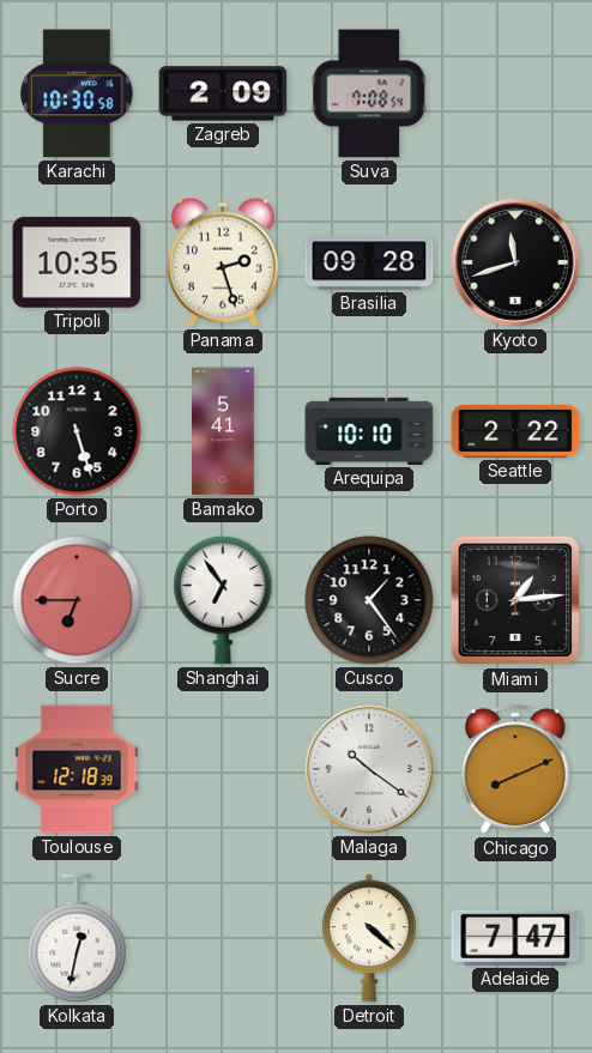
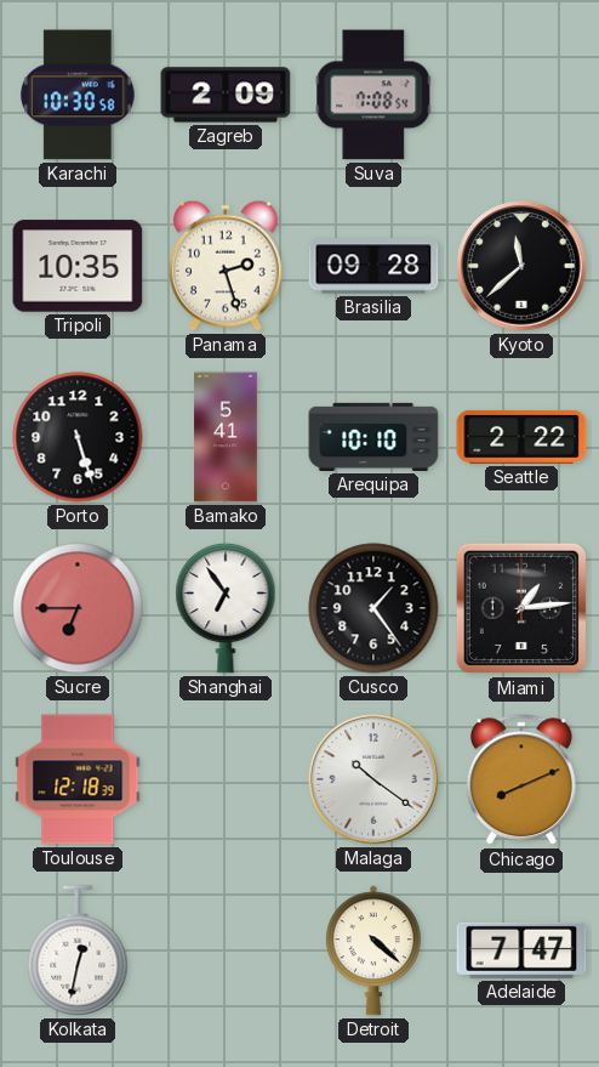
Kyoto: 11:42 -> 11:38
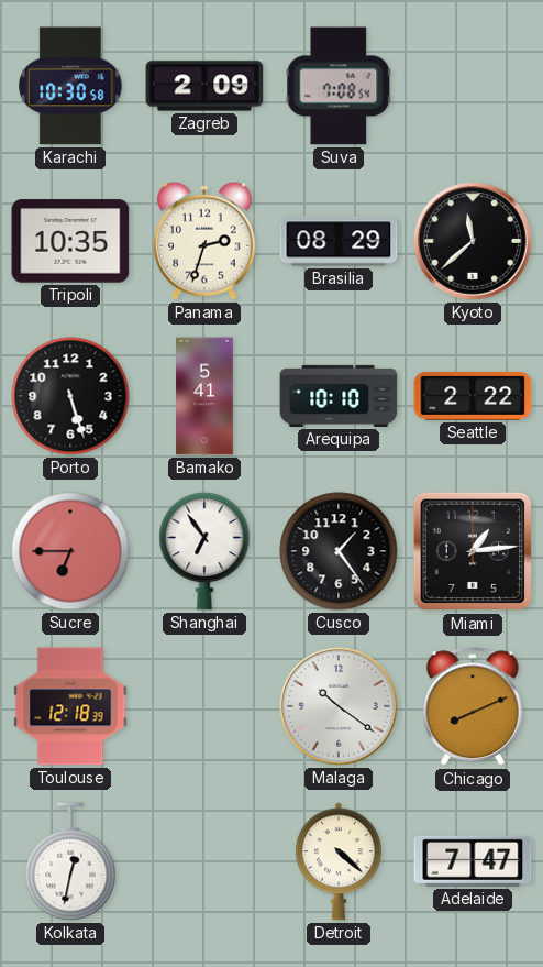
Panama: 2:27 -> 2:33
Brasilia: 09:28 -> 08:29
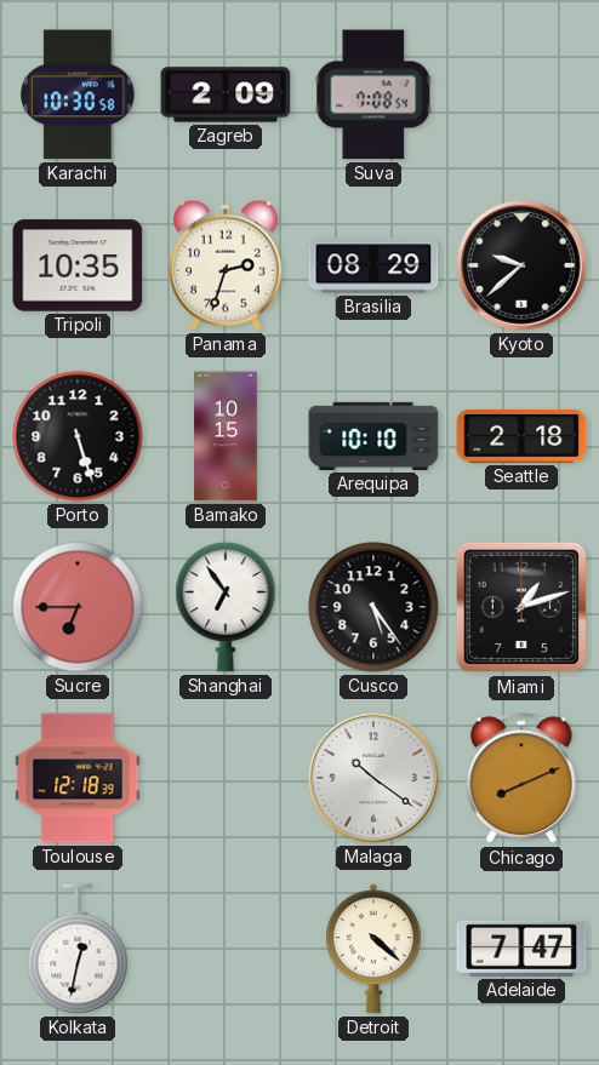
Kyoto: 11:38 -> 9:38
Bamako: 5:41 -> 10:15
Seattle: 2:22 -> 2:18
Cusco: 1:24 -> 5:24
Miami: 1:14 -> 1:12
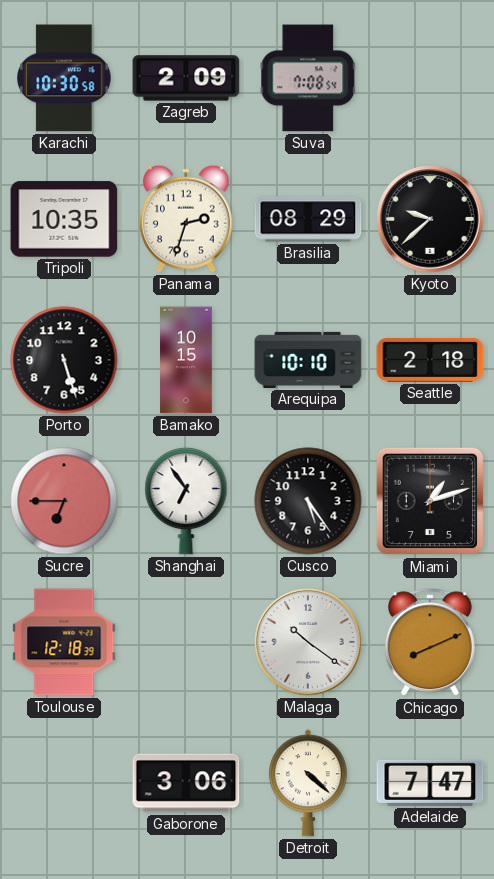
Kolkata: 12:32 -> none
Gaborone: none -> 3:06
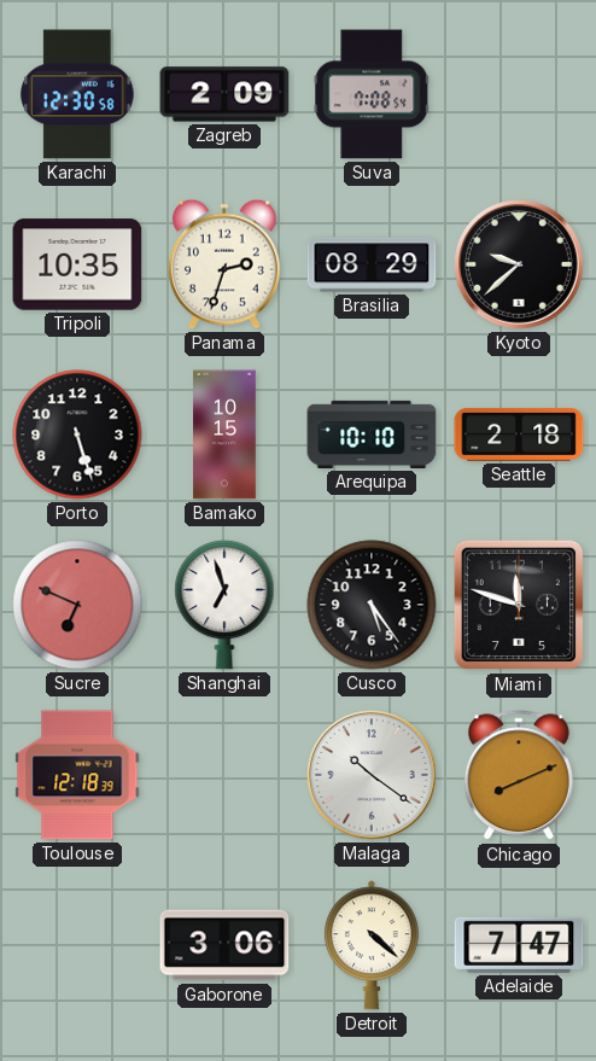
Karachi: 10:30 -> 12:30
Sucre: 6:45 -> 6:49
Shanghai: 6:54 -> 6:57
Miami: 1:12 -> 11:48
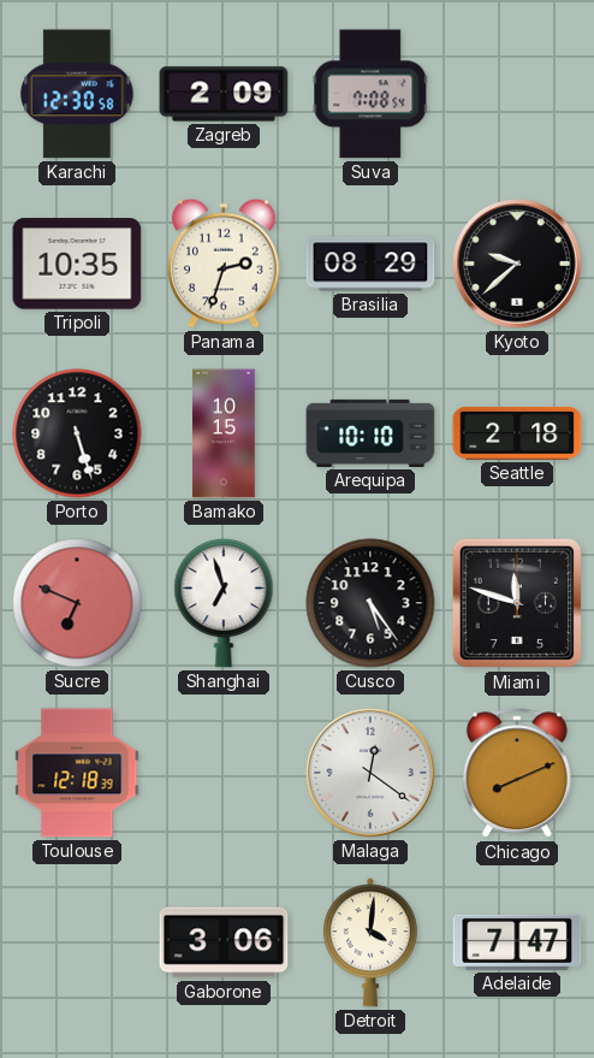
Malaga: 10:21 -> 12:21
Detroit: 4:22 -> 4:01
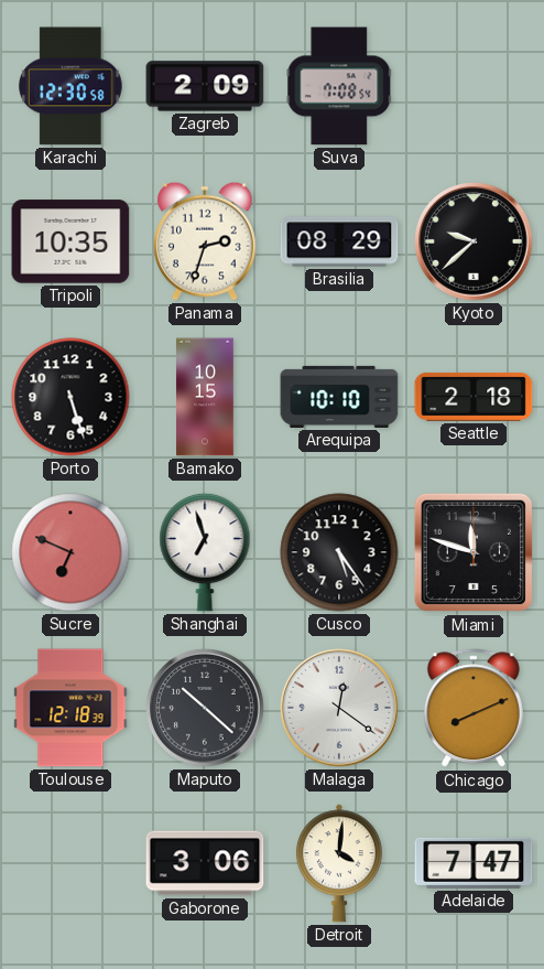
Maputo: none -> 10:22
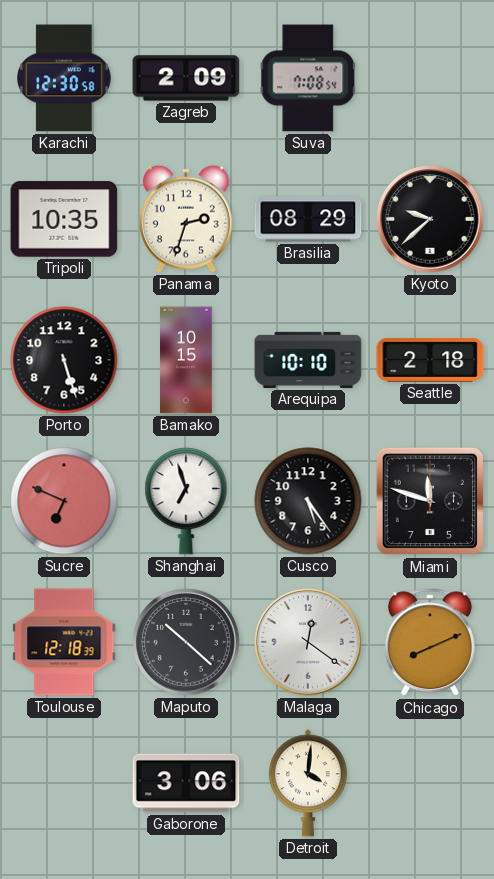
Adelaide: 7:47 -> none
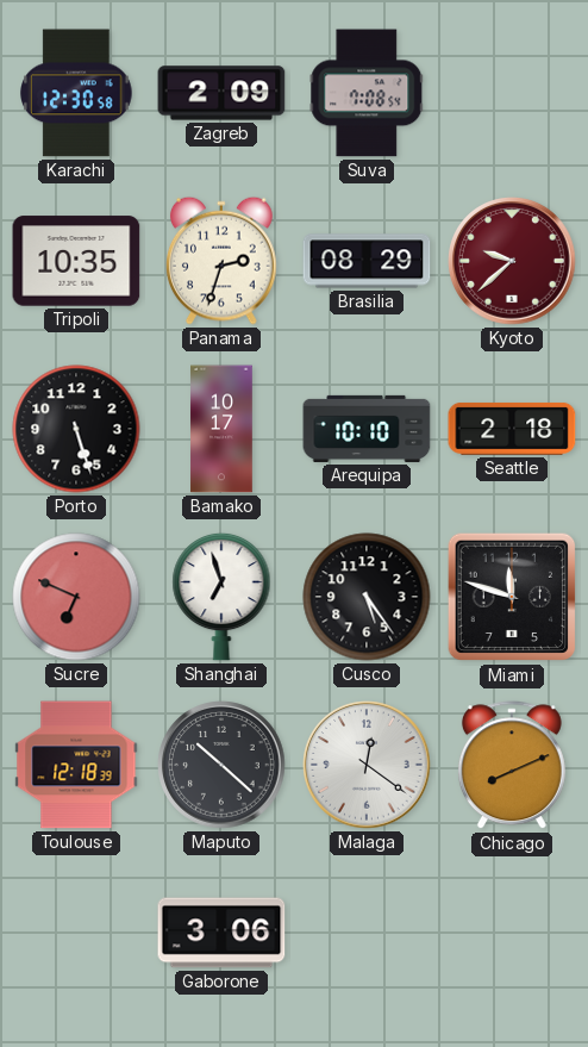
Kyoto dial: black -> burgundy
Bamako: 10:15 -> 10:17
Detroit: 4:01 -> none
